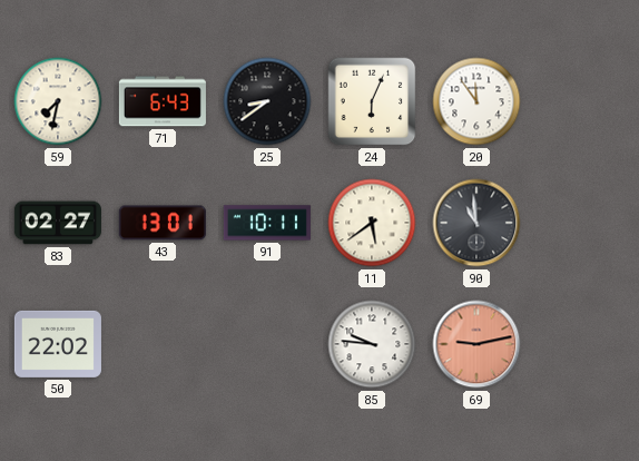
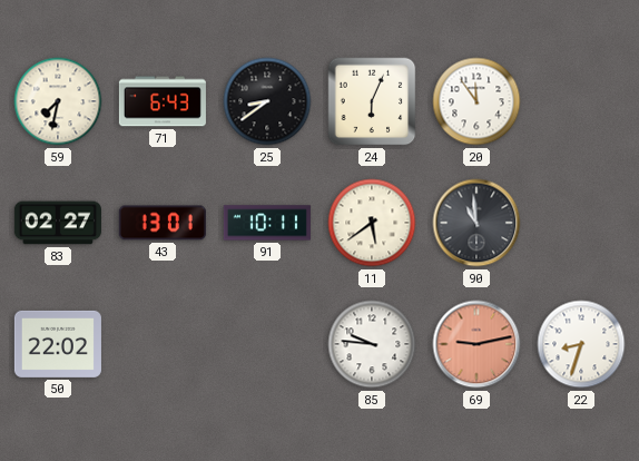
22: none -> 8:33
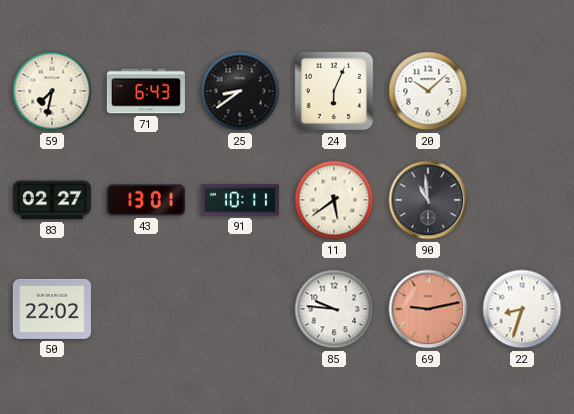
20: 11:54 -> 10:08
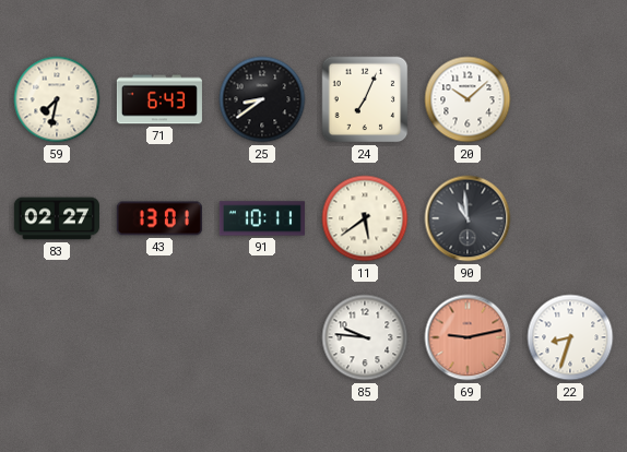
24: 6:04 -> 7:04
50: 22:02 -> none
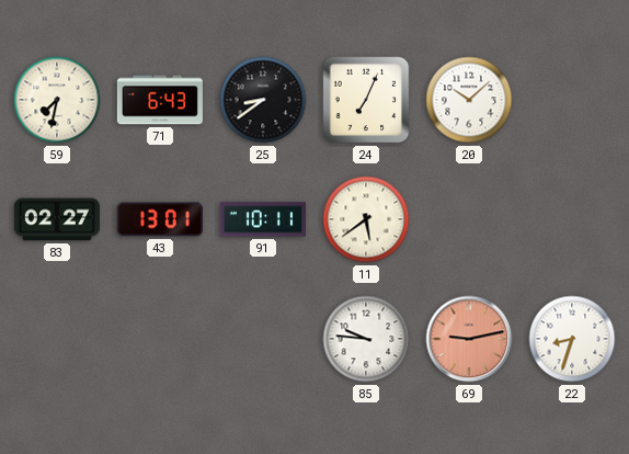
90: 10:59 -> none
